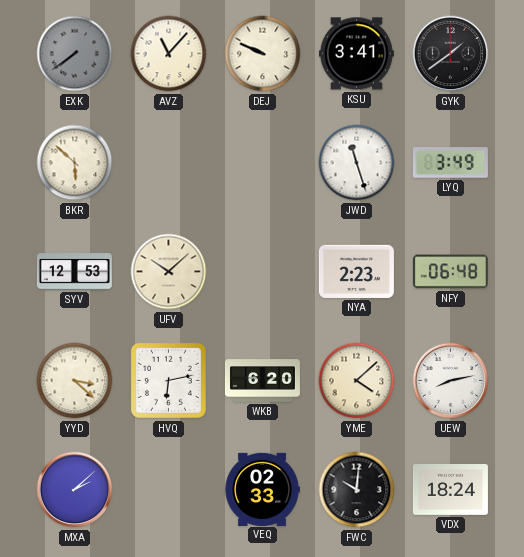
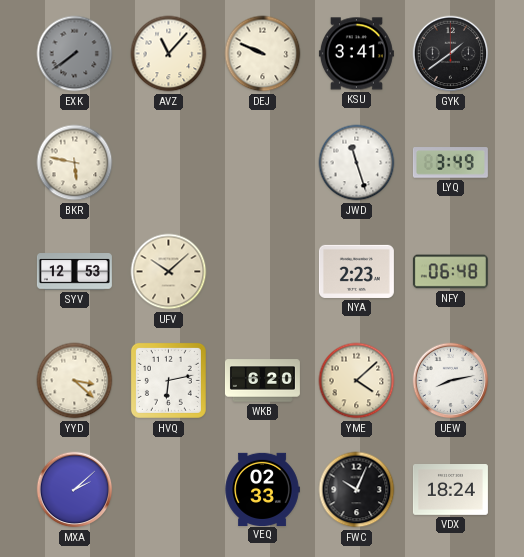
BKR: 5:52 -> 5:47
FWC: 10:01 -> 10:04
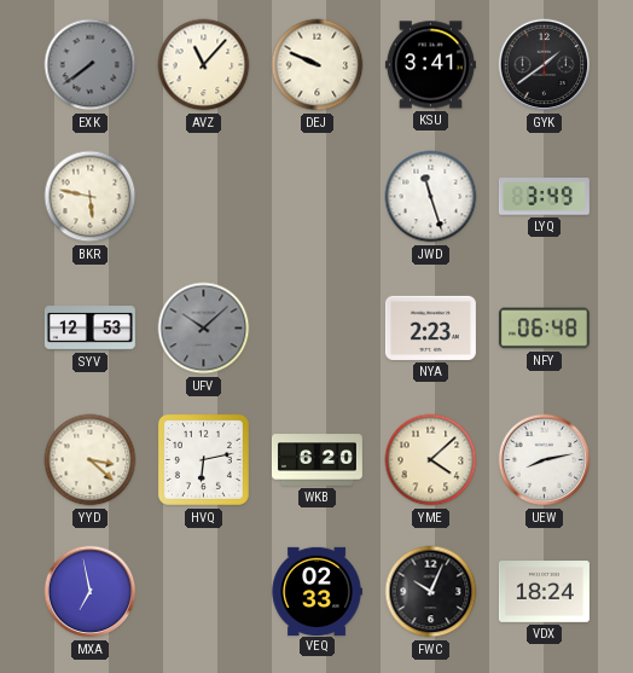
UFV dial: cream -> grey
MXA: 2:08 -> 6:58
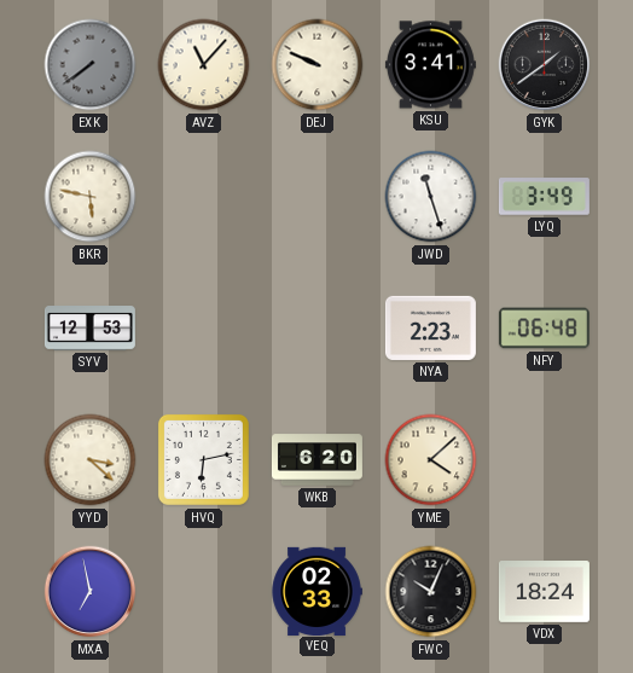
UFV: 10:08 -> none
UEW: 8:13 -> none
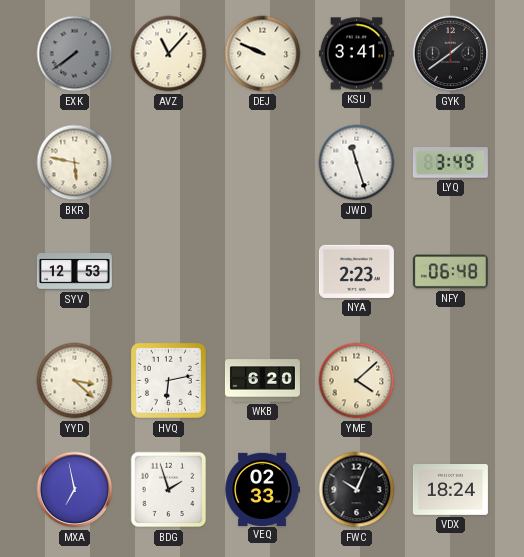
BDG: none -> 1:57
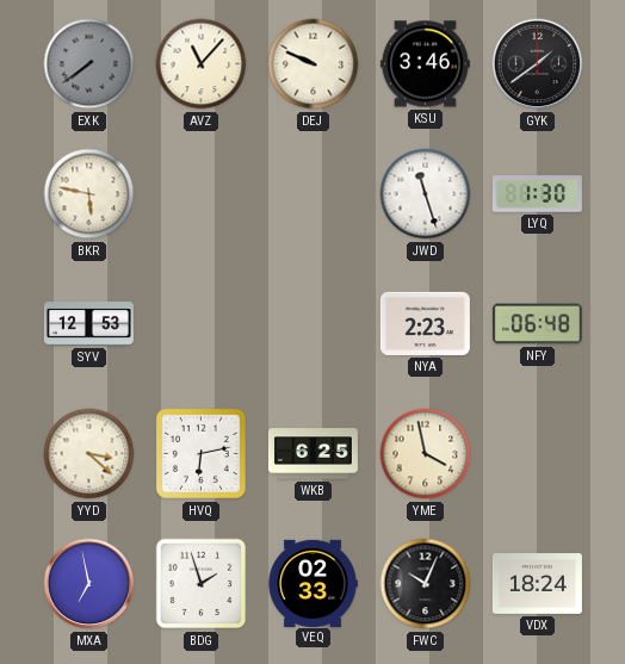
KSU: 3:41 -> 3:46
LYQ: 3:49 -> 1:30
WKB: 6:20 -> 6:25
YME: 4:08 -> 3:58
